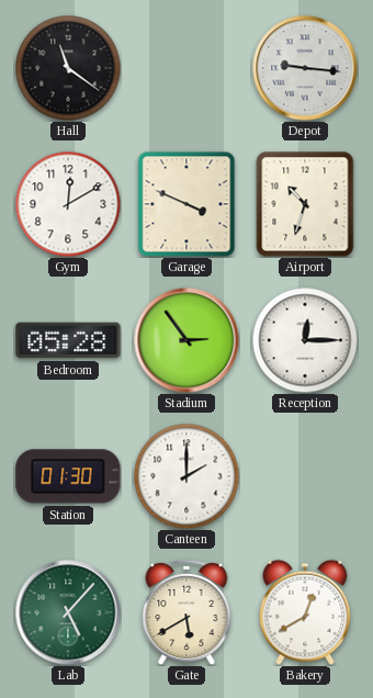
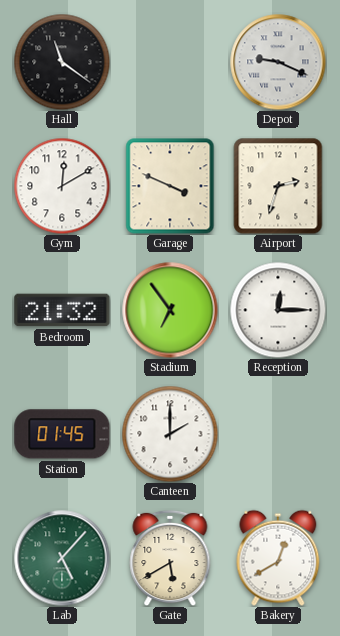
Depot: 9:16 -> 9:19
Airport: 10:33 -> 2:33
Bedroom: 05:28 -> 21:32
Stadium: 2:54 -> 6:54
Station: 01:30 -> 01:45
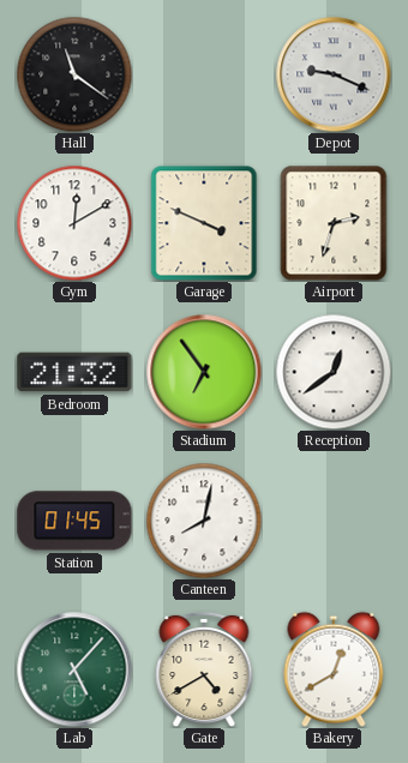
Reception: 12:15 -> 12:39
Canteen: 2:00 -> 8:02
Gate: 5:40 -> 4:40
